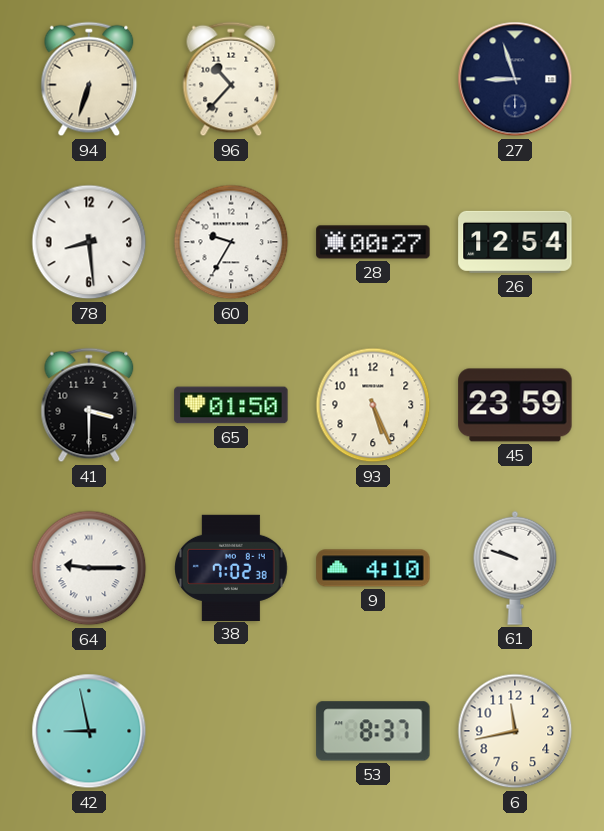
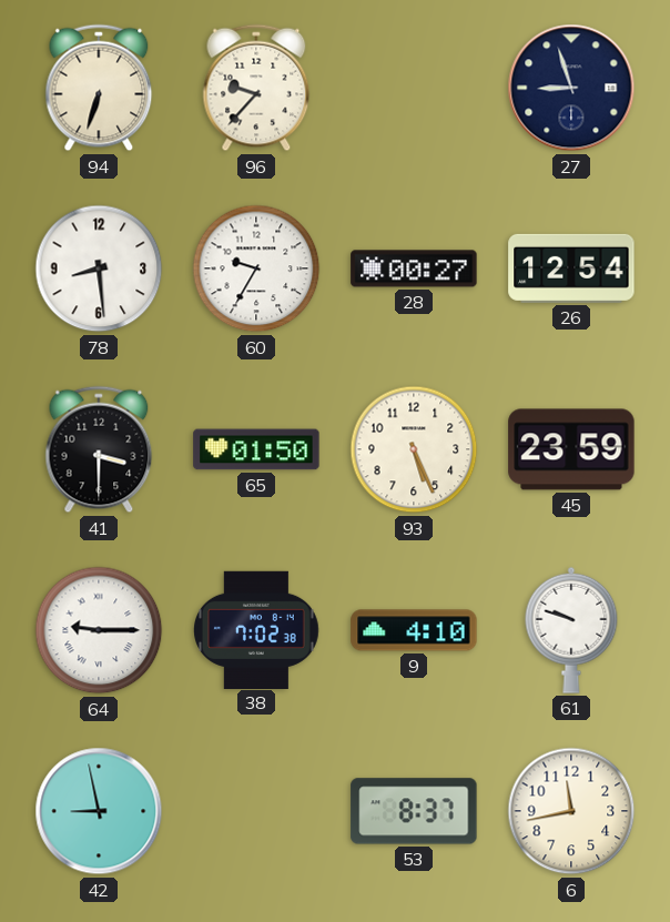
96: 10:37 -> 9:37
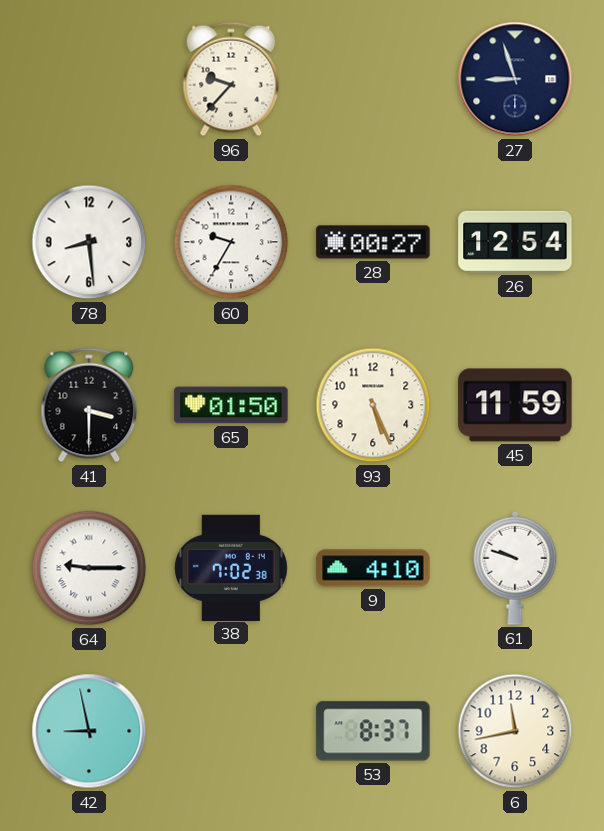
94: 6:33 -> none
45: 23:59 -> 11:59
